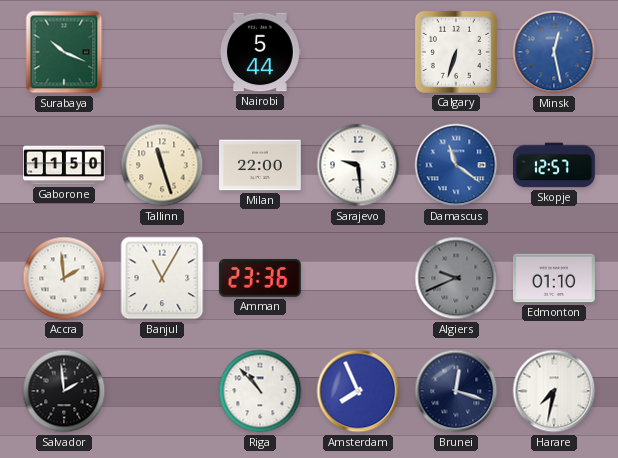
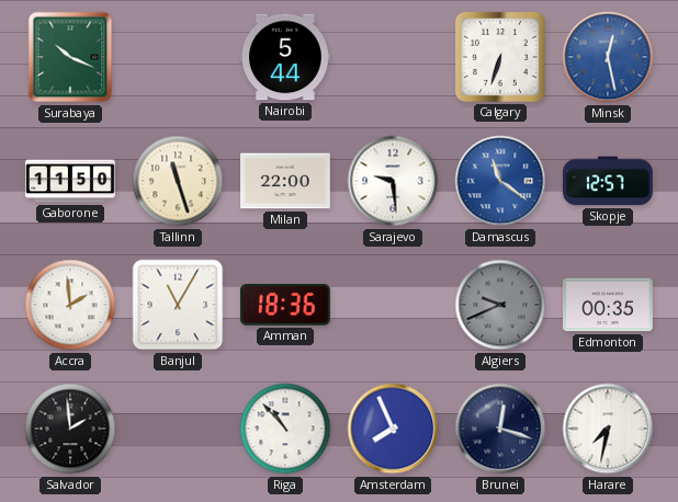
Amman: 23:36 -> 18:36
Edmonton: 01:10 -> 00:35
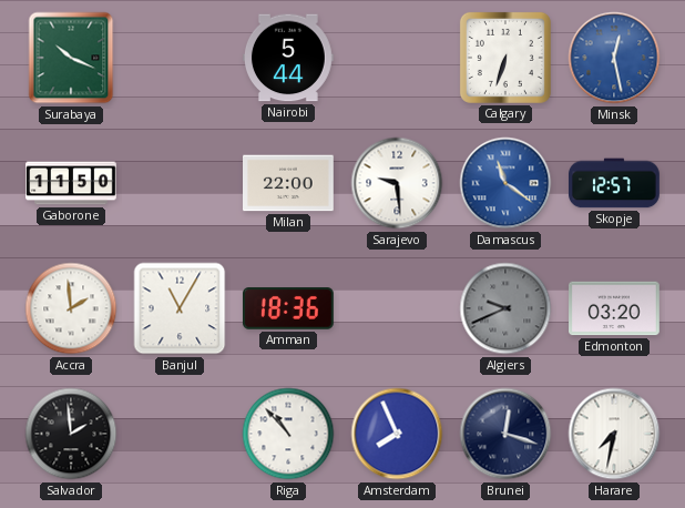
Tallinn: 11:27 -> none
Edmonton: 00:35 -> 03:20
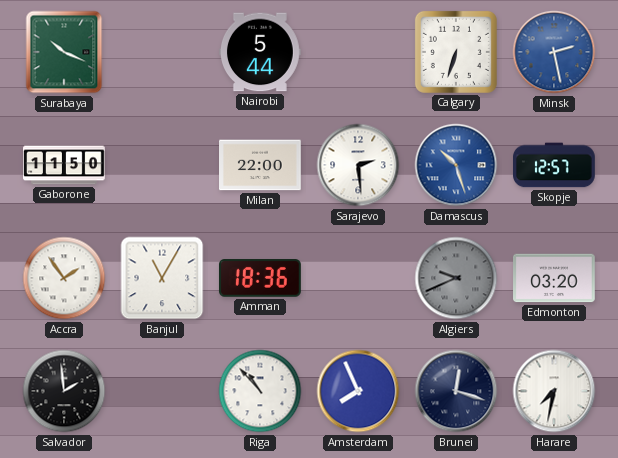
Minsk: 12:28 -> 2:28
Sarajevo: 9:29 -> 2:29
Damascus: 11:21 -> 10:27
Accra: 1:59 -> 1:54
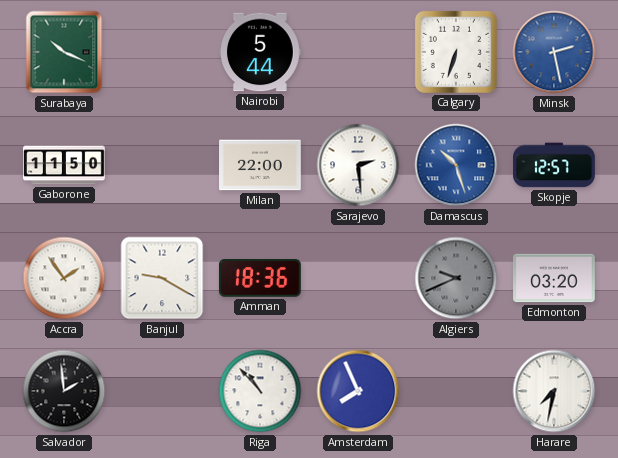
Banjul: 11:05 -> 9:20
Brunei: 12:18 -> none
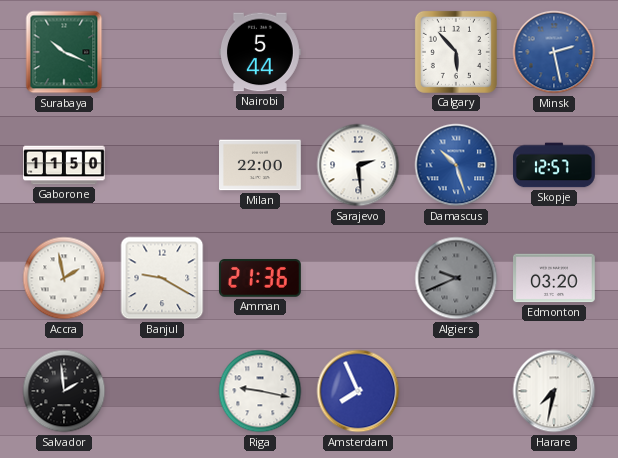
Calgary: 6:33 -> 5:53
Accra: 1:54 -> 1:58
Amman: 18:36 -> 21:36
Riga: 10:53 -> 9:17
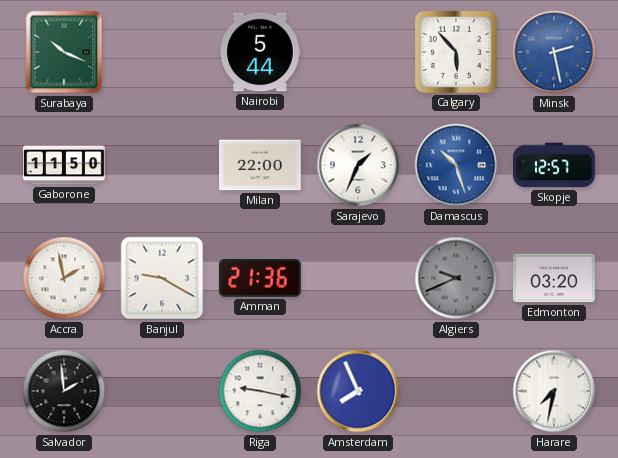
Sarajevo: 2:29 -> 1:34
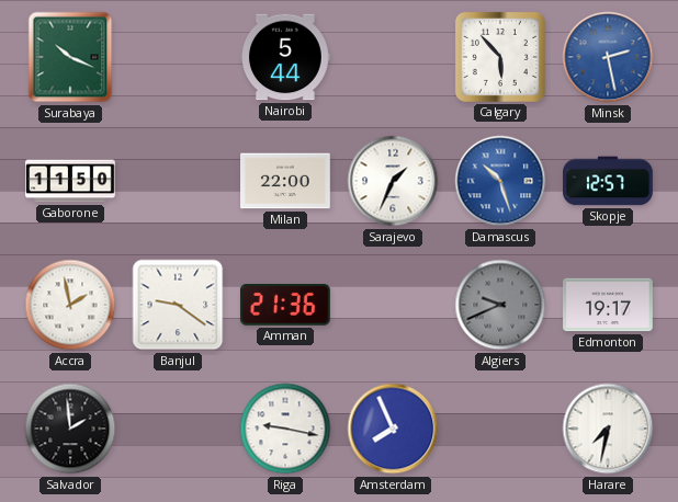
Banjul: 9:20 -> 9:21
Edmonton: 03:20 -> 19:17
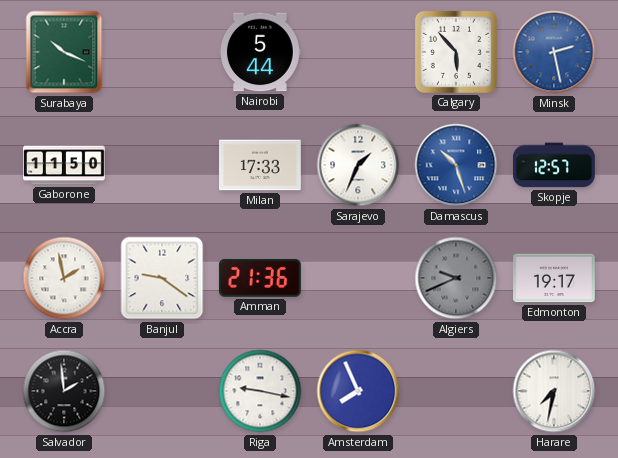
Milan: 22:00 -> 17:33
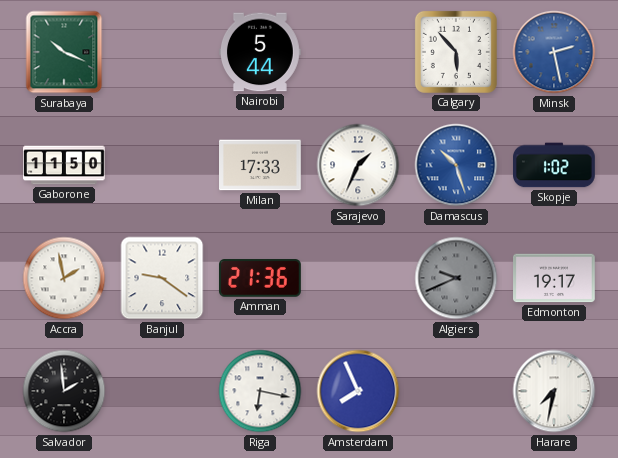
Skopje: 12:57 -> 1:02
Riga: 9:17 -> 6:17
